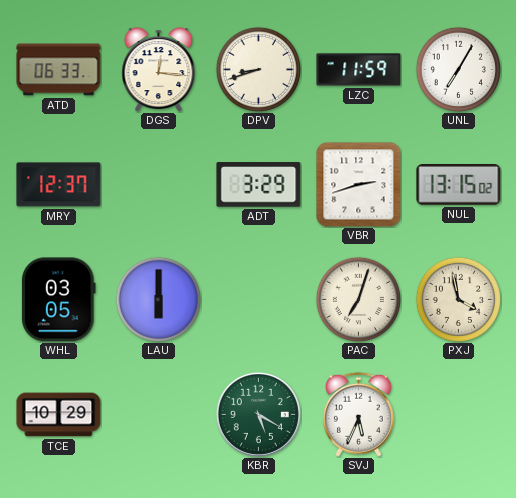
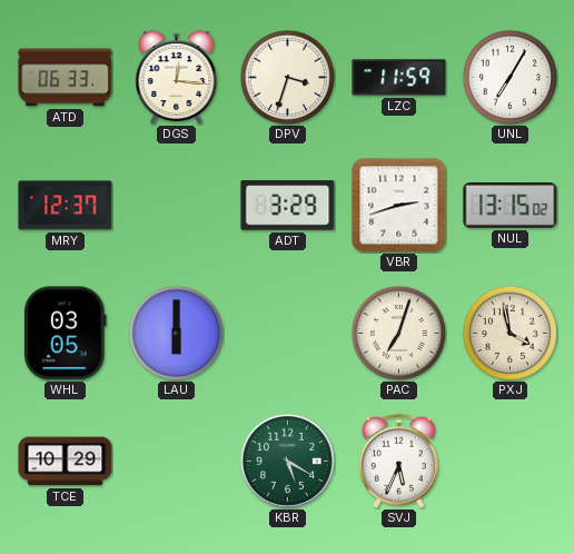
DPV: 8:42 -> 3:33
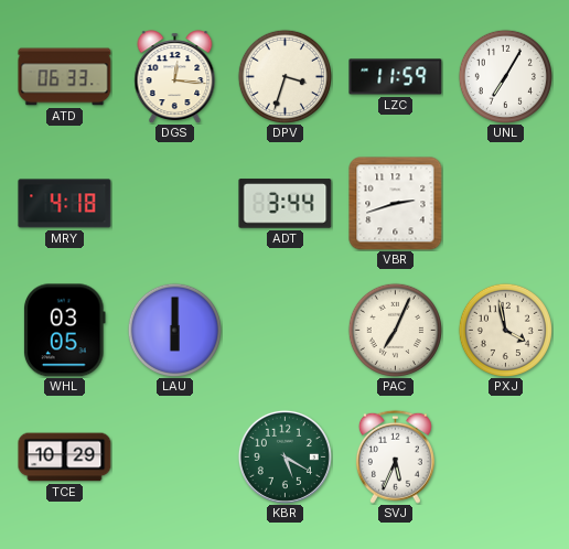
MRY: 12:37 -> 4:18
ADT: 3:29 -> 3:44
NUL: 13:15 -> none
PAC: 7:03 -> 7:04
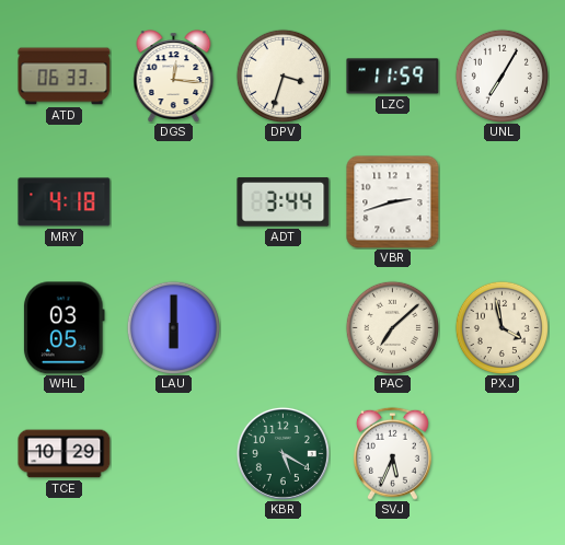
PAC: 7:04 -> 7:08
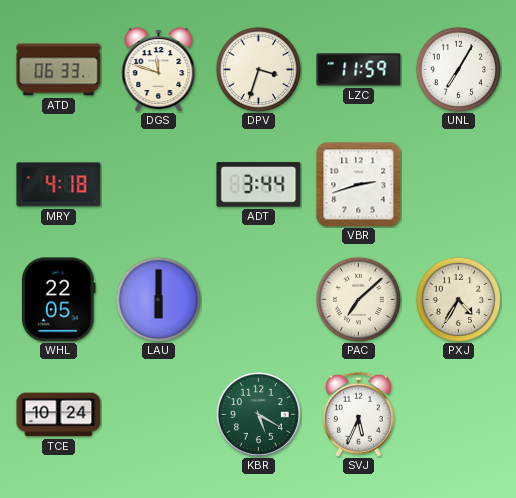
DGS: 12:16 -> 11:48
WHL: 03:05 -> 22:05
PXJ: 3:58 -> 4:35
TCE: 10:29 -> 10:24
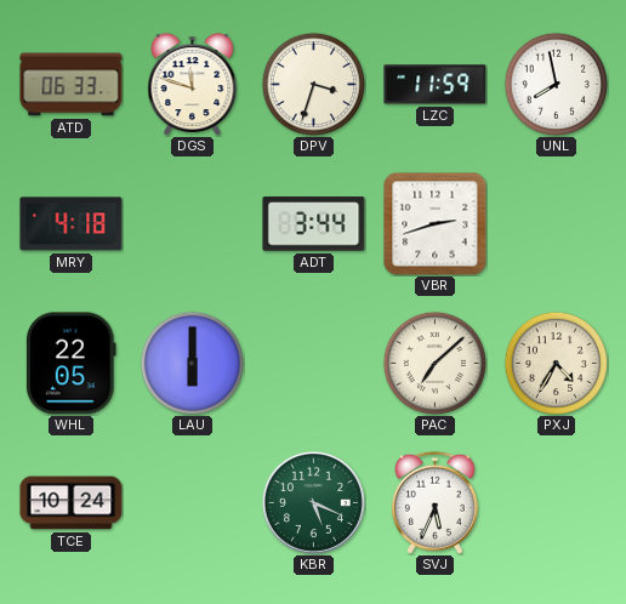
UNL: 7:05 -> 7:58
KBR: 5:20 -> 5:19
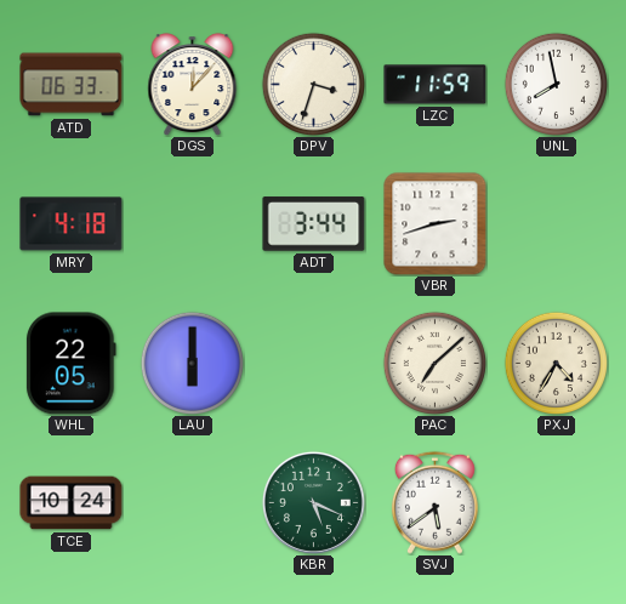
DGS: 11:48 -> 12:07
SVJ: 5:34 -> 5:39
